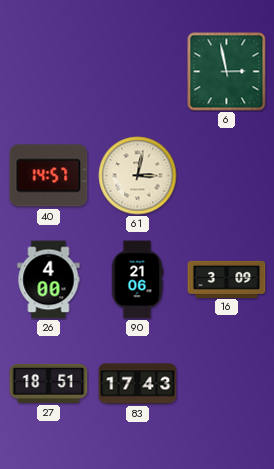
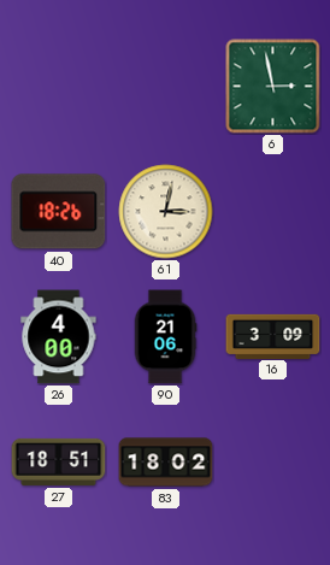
40: 14:57 -> 18:26
83: 17:43 -> 18:02
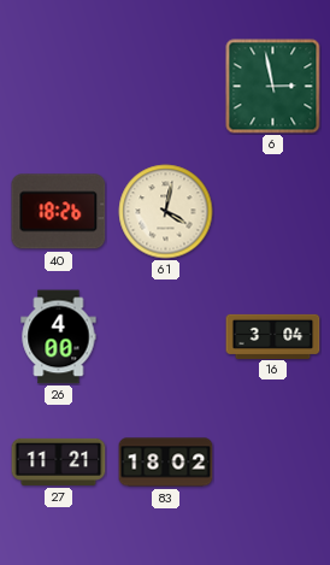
61: 3:02 -> 4:02
90: 21:06 -> none
16: 3:09 -> 3:04
27: 18:51 -> 11:21
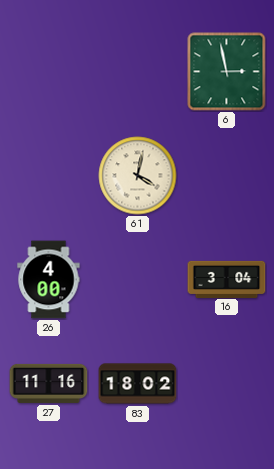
40: 18:26 -> none
27: 11:21 -> 11:16
